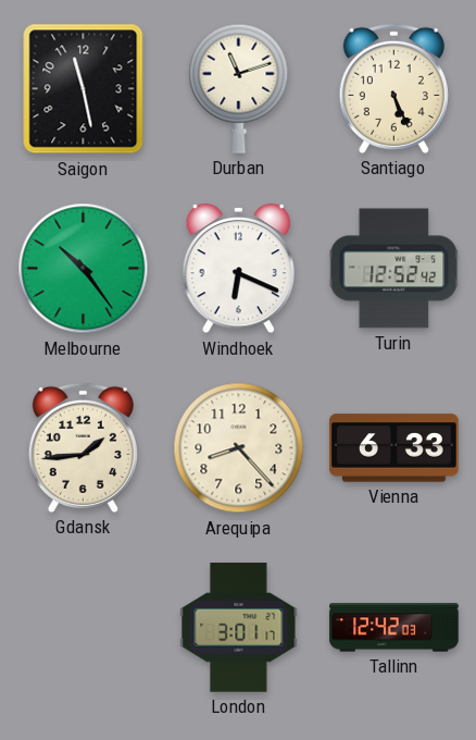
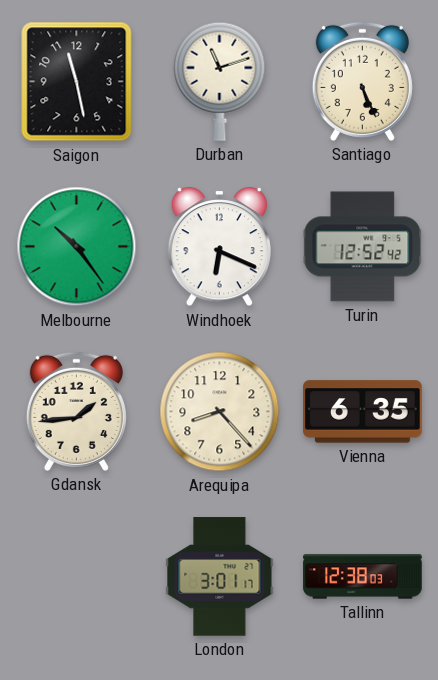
Vienna: 6:33 -> 6:35
Tallinn: 12:42 -> 12:38
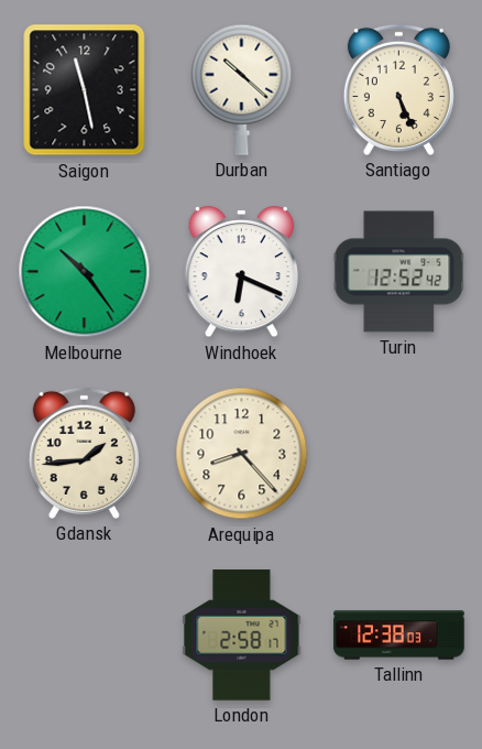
Durban: 11:12 -> 10:22
Vienna: 6:35 -> none
London: 3:01 -> 2:58
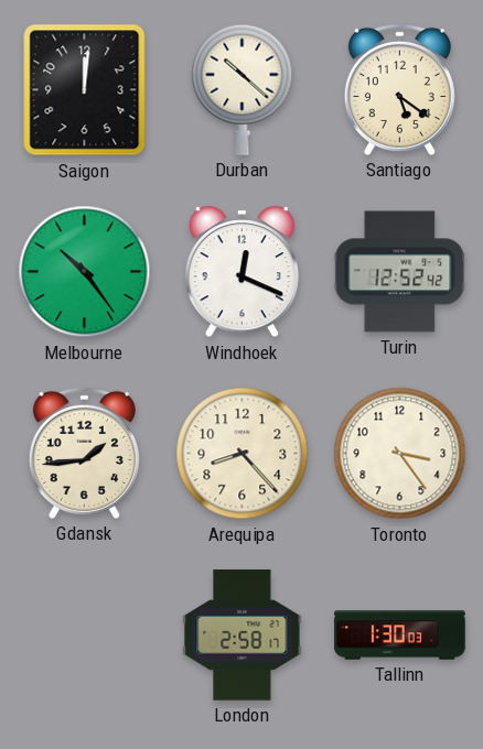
Saigon: 11:28 -> 12:01
Santiago: 5:26 -> 5:21
Windhoek: 6:19 -> 12:19
Toronto: none -> 3:24
Tallinn: 12:38 -> 1:30
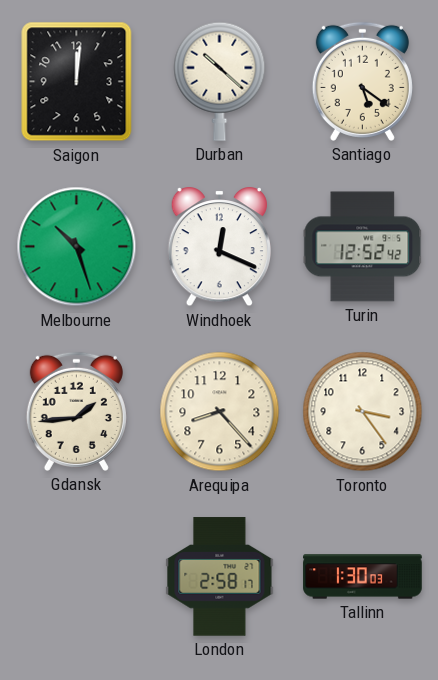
Melbourne: 10:24 -> 10:27
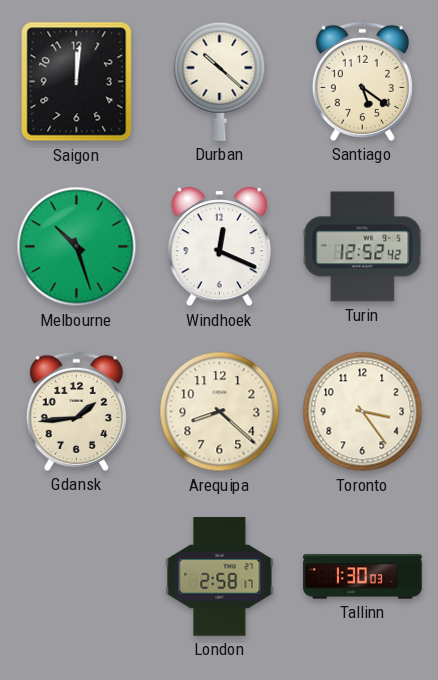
Arequipa: 8:23 -> 8:22
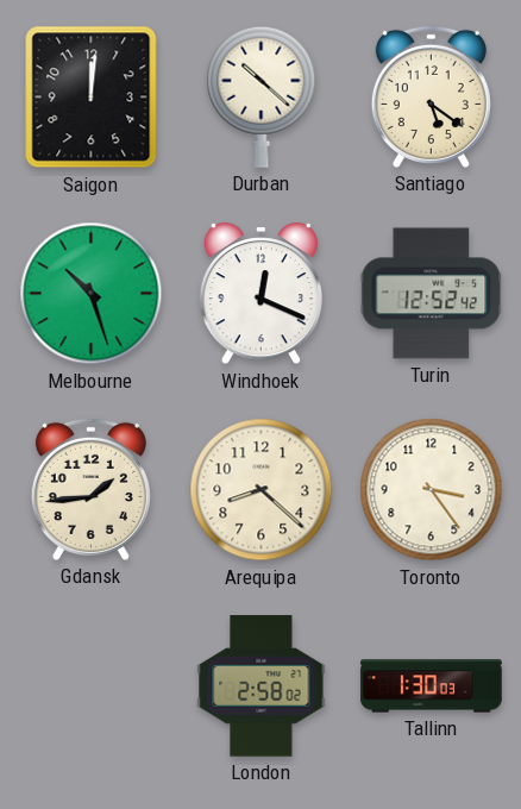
London: 2:58:17 -> 2:58:02
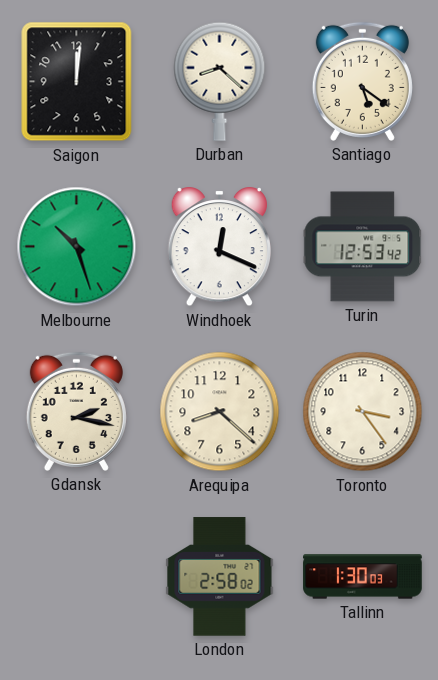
Durban: 10:22 -> 8:22
Turin: 12:52 -> 12:53
Gdansk: 1:44 -> 2:17
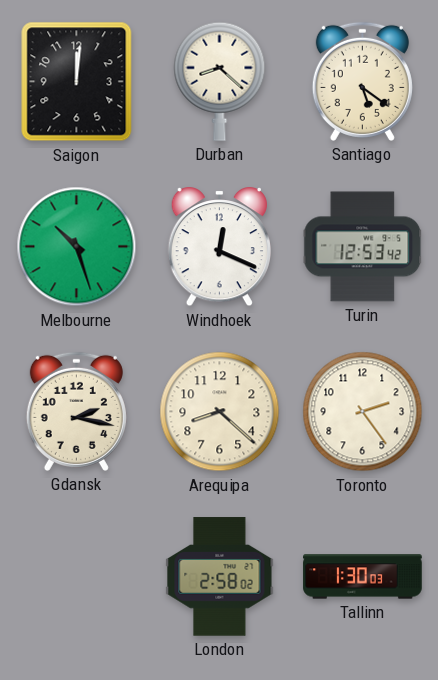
Toronto: 3:24 -> 2:24
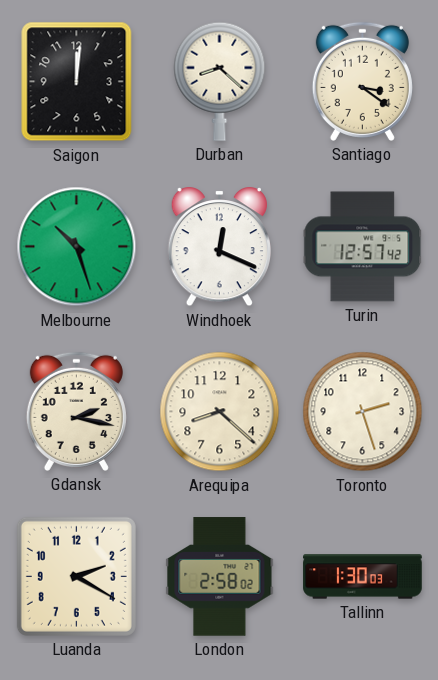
Santiago: 5:21 -> 3:21
Turin: 12:53 -> 12:57
Toronto: 2:24 -> 2:27
Luanda: none -> 2:20
